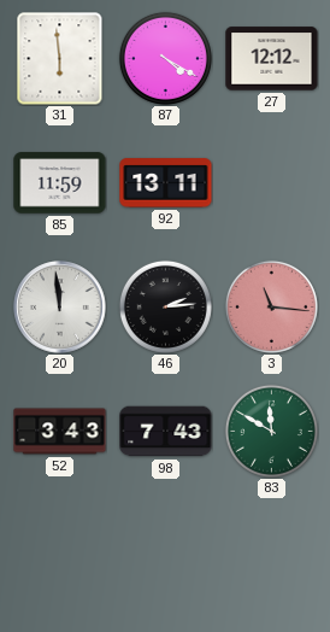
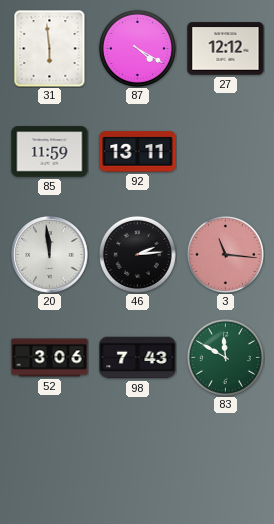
52: 3:43 -> 3:06
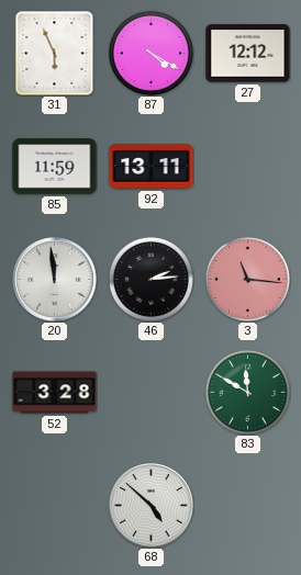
31: 5:59 -> 5:56
52: 3:06 -> 3:28
98: 7:43 -> none
68: none -> 4:52
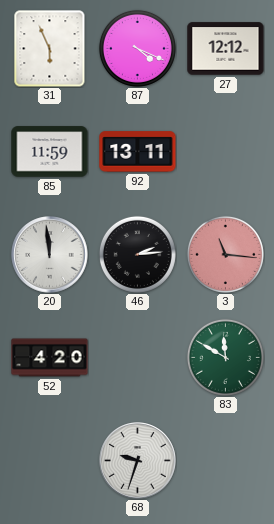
87: 4:20 -> 4:19
52: 3:28 -> 4:20
68: 4:52 -> 9:33
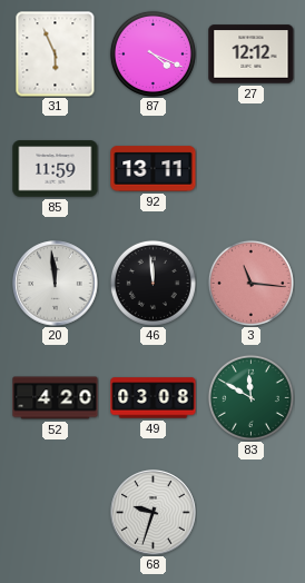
46: 2:14 -> 11:59
49: none -> 03:08
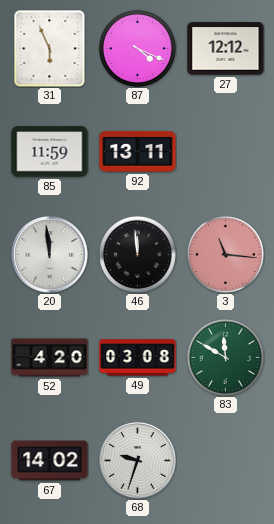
67: none -> 14:02
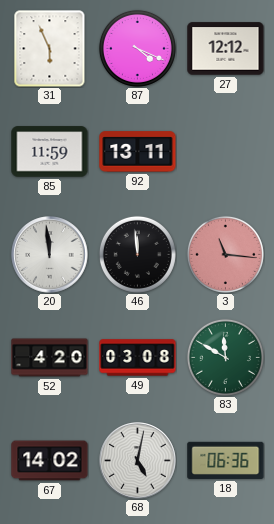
68: 9:33 -> 5:02
18: none -> 06:36
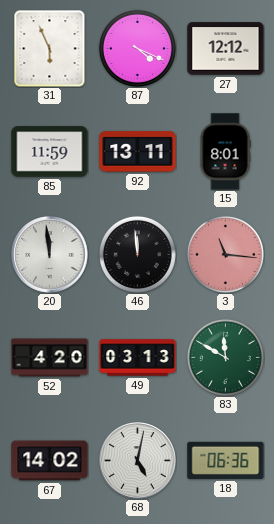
15: none -> 8:01
49: 03:08 -> 03:13
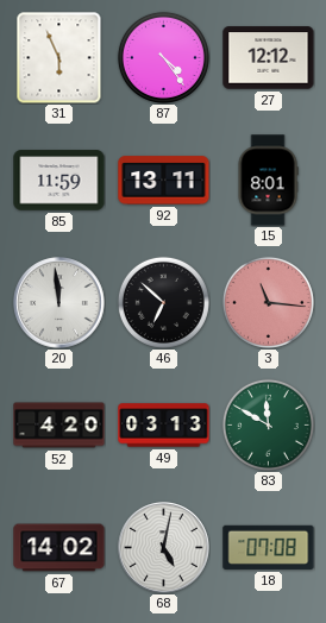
87: 4:19 -> 4:24
46: 11:59 -> 6:52
18: 06:36 -> 07:08
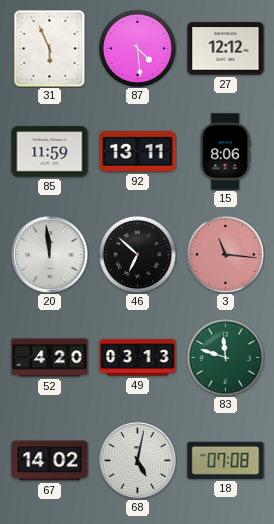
87: 4:24 -> 4:29
15: 8:01 -> 8:06
83: 11:50 -> 11:48
